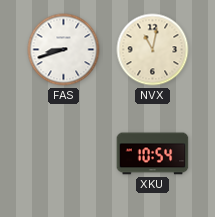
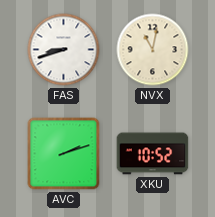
AVC: none -> 2:12
XKU: 10:54 -> 10:52
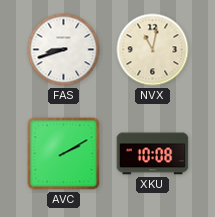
AVC: 2:12 -> 2:10
XKU: 10:52 -> 10:08
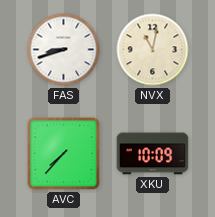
AVC: 2:10 -> 7:37
XKU: 10:08 -> 10:09
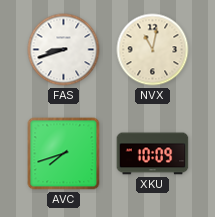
AVC: 7:37 -> 7:42
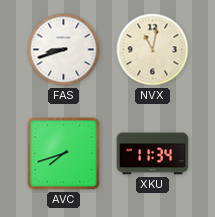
XKU: 10:09 -> 11:34
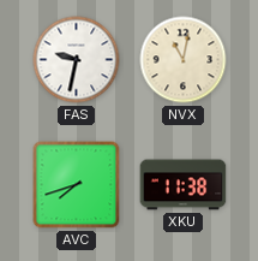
FAS: 8:42 -> 9:32
XKU: 11:34 -> 11:38
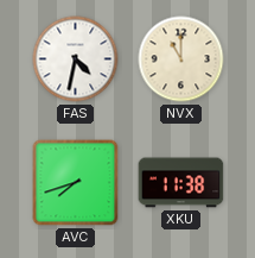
FAS: 9:32 -> 4:32
NVX: 11:02 -> 11:00
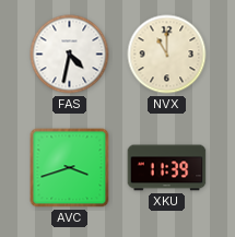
AVC: 7:42 -> 3:42
XKU: 11:38 -> 11:39
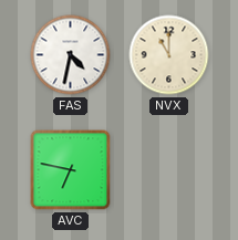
AVC: 3:42 -> 6:47
XKU: 11:39 -> none
